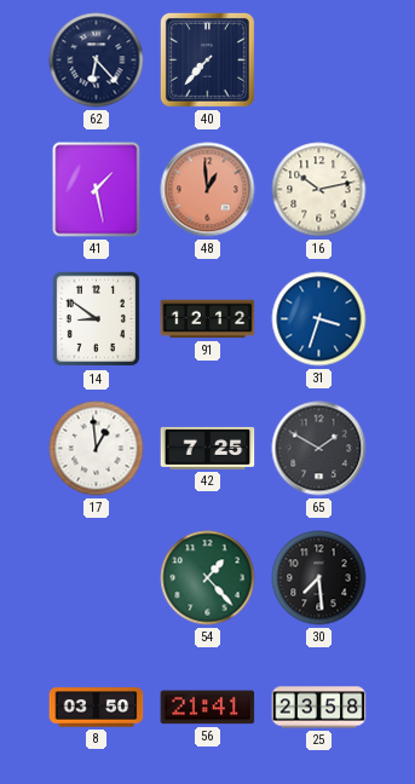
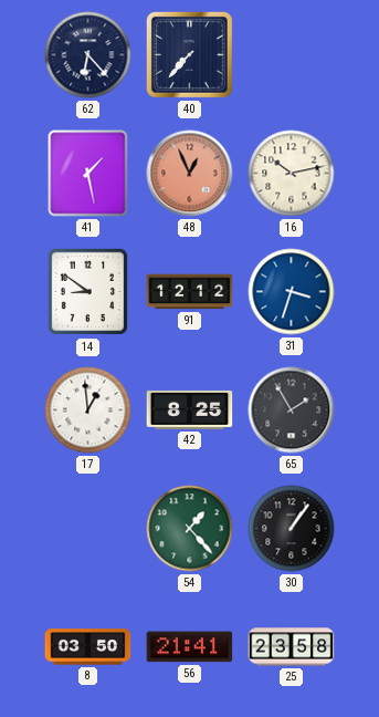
48: 12:59 -> 12:56
42: 7:25 -> 8:25
65: 1:50 -> 1:55
30: 7:29 -> 1:06
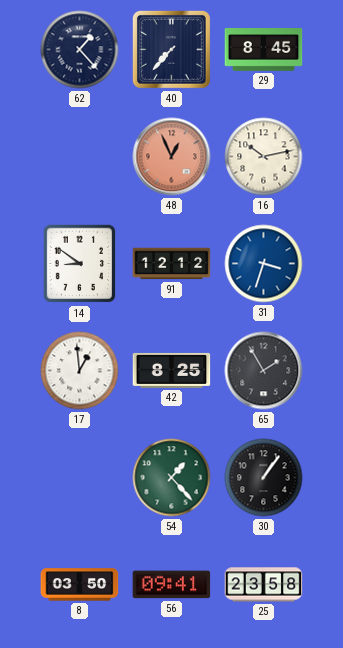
62: 6:23 -> 1:23
29: none -> 8:45
41: 1:28 -> none
56: 21:41 -> 09:41
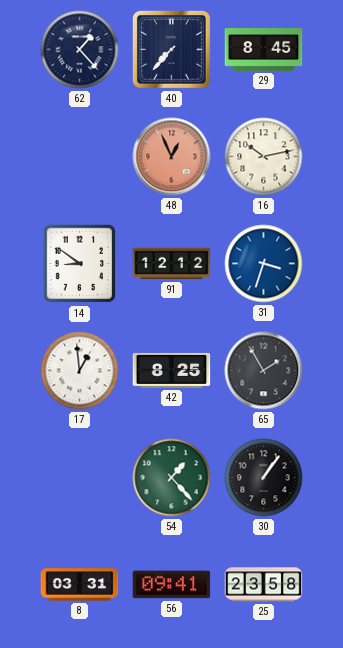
8: 03:50 -> 03:31
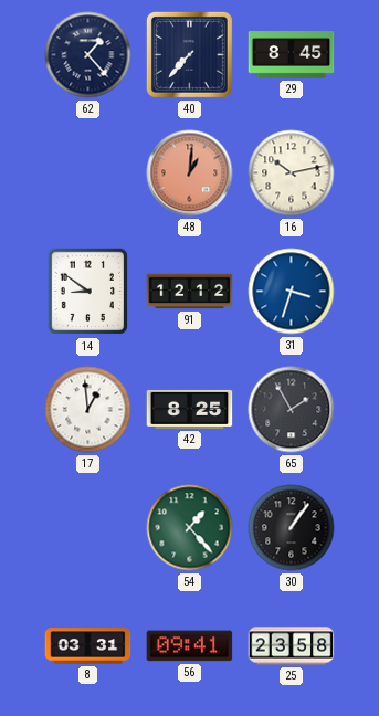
48: 12:56 -> 1:01
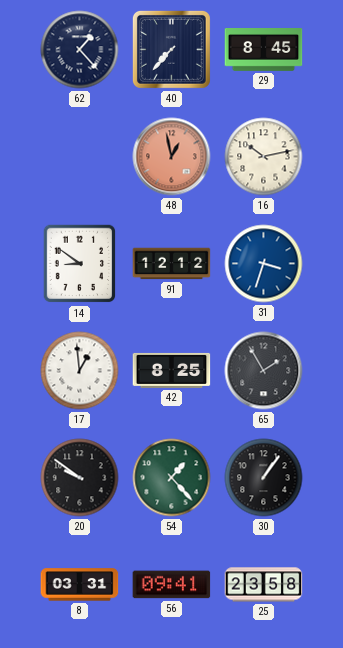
48: 1:01 -> 12:58
20: none -> 9:51
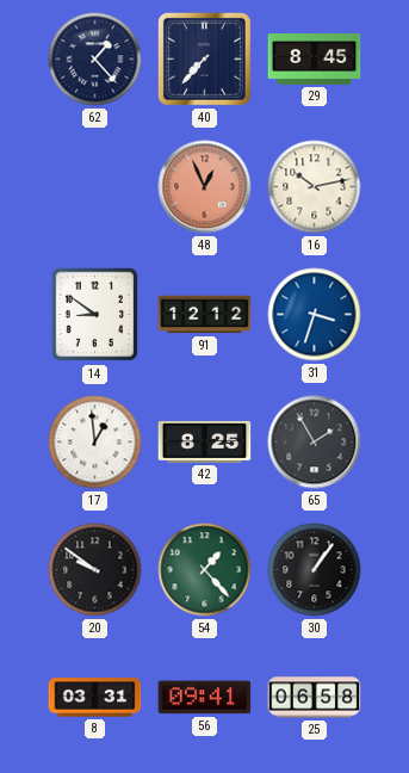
48: 12:58 -> 12:56
25: 23:58 -> 06:58
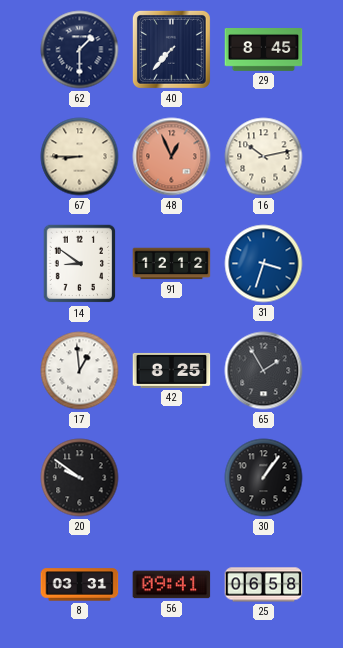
62: 1:23 -> 1:30
67: none -> 8:45
54: 1:23 -> none
